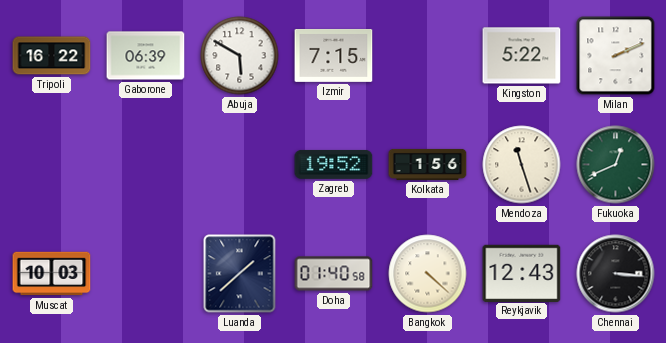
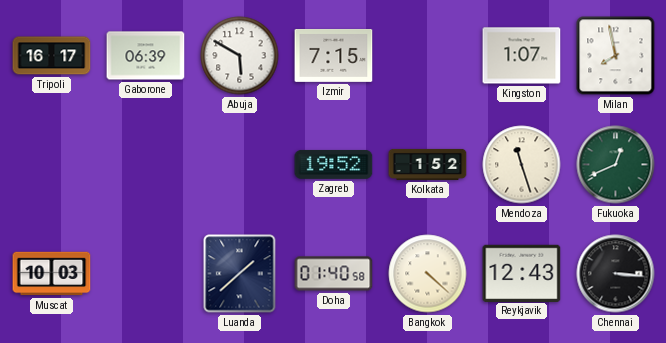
Tripoli: 16:22 -> 16:17
Kingston: 5:22 -> 1:07
Milan: 2:11 -> 7:58
Kolkata: 1:56 -> 1:52
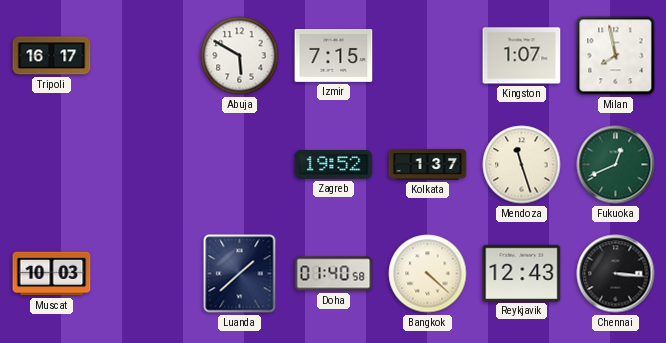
Gaborone: 06:39 -> none
Kolkata: 1:52 -> 1:37
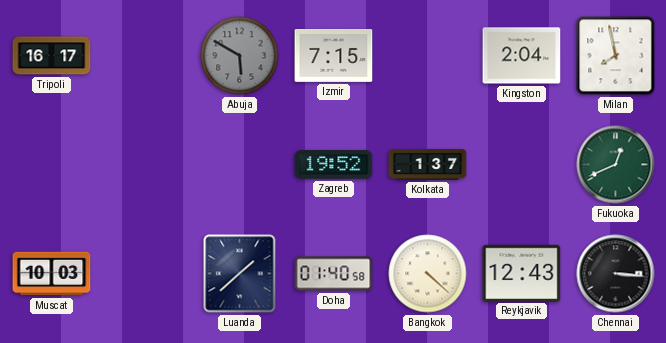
Abuja dial: white -> grey
Kingston: 1:07 -> 2:04
Mendoza: 11:27 -> none
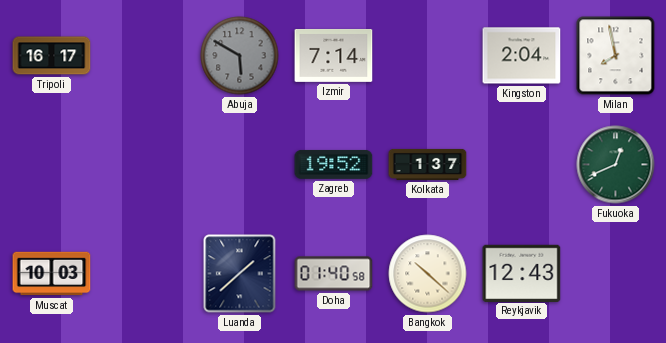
Izmir: 7:15 -> 7:14
Bangkok: 4:22 -> 10:22
Chennai: 3:16 -> none
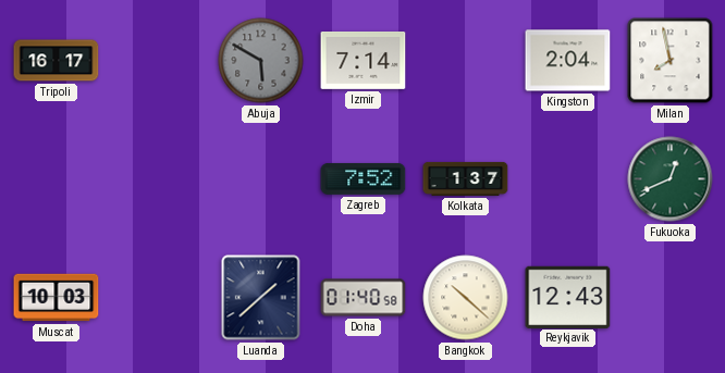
Zagreb: 19:52 -> 7:52
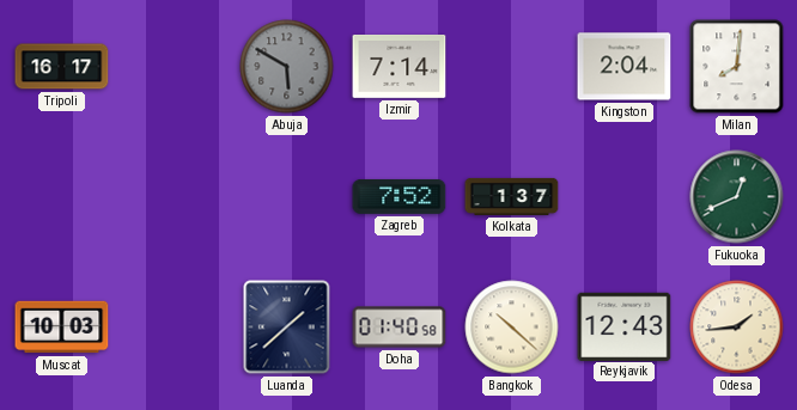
Milan: 7:58 -> 8:01
Odesa: none -> 1:44
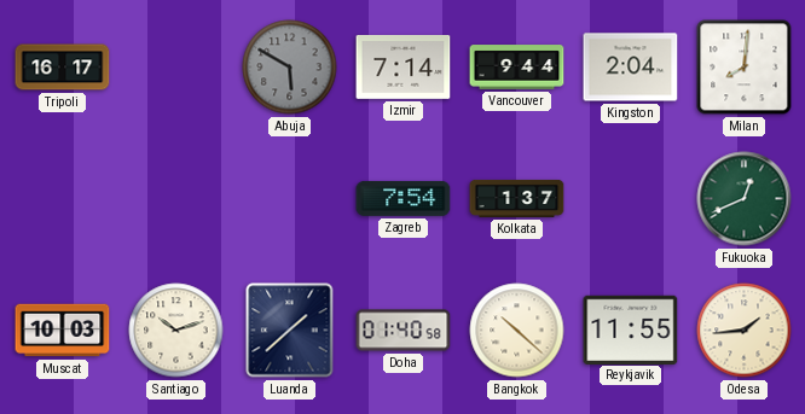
Vancouver: none -> 9:44
Zagreb: 7:52 -> 7:54
Santiago: none -> 10:12
Reykjavik: 12:43 -> 11:55
